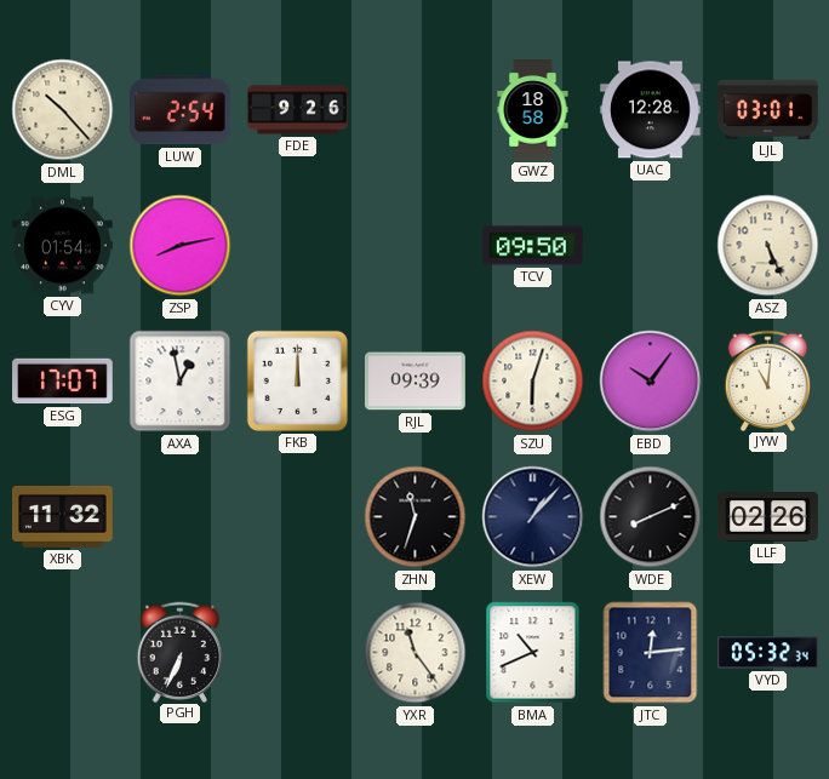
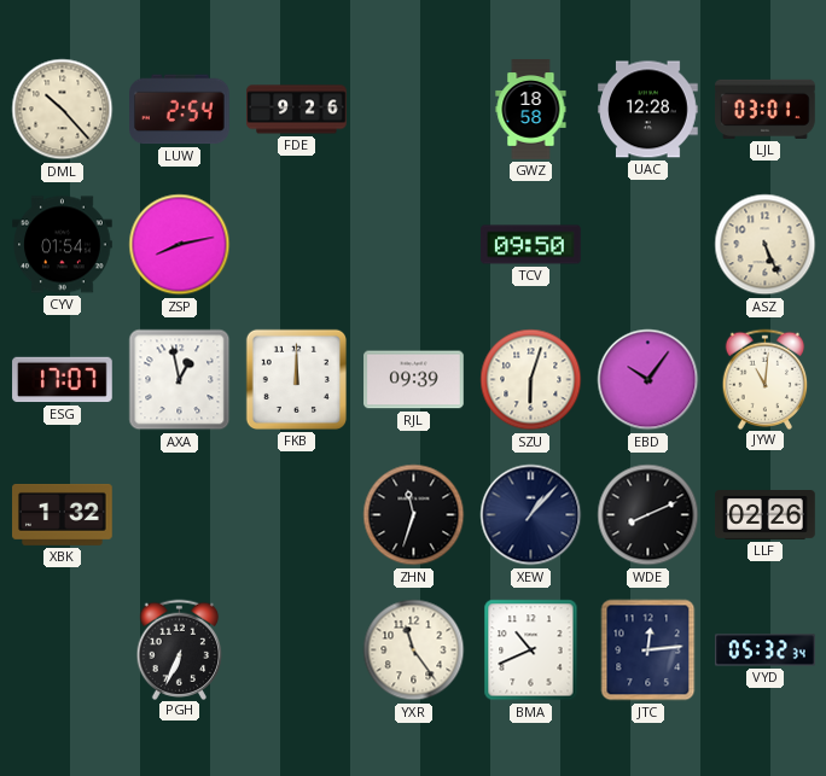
XBK: 11:32 -> 1:32
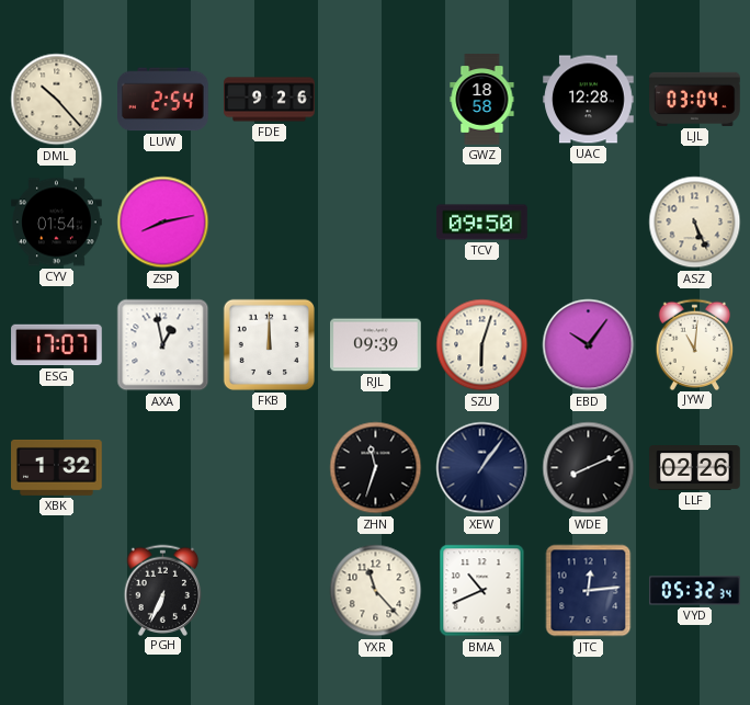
LJL: 03:01 -> 03:04
XEW: 1:07 -> 1:06
YXR: 11:24 -> 11:23
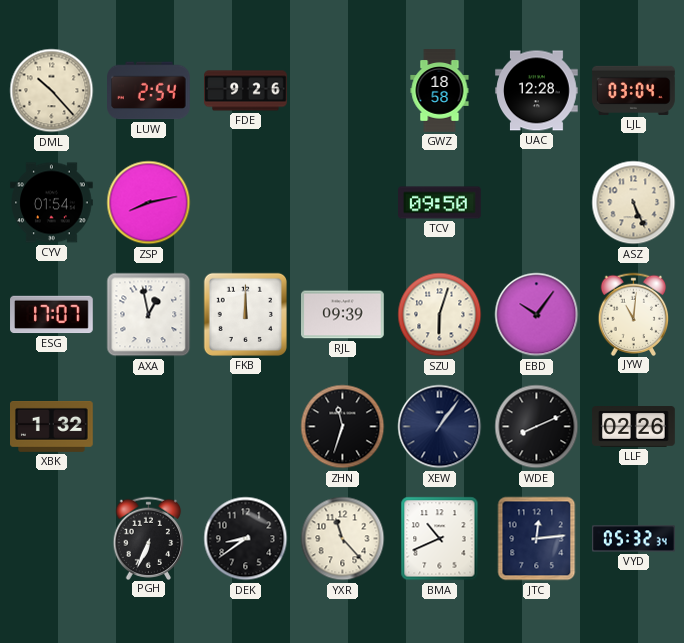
DEK: none -> 8:39
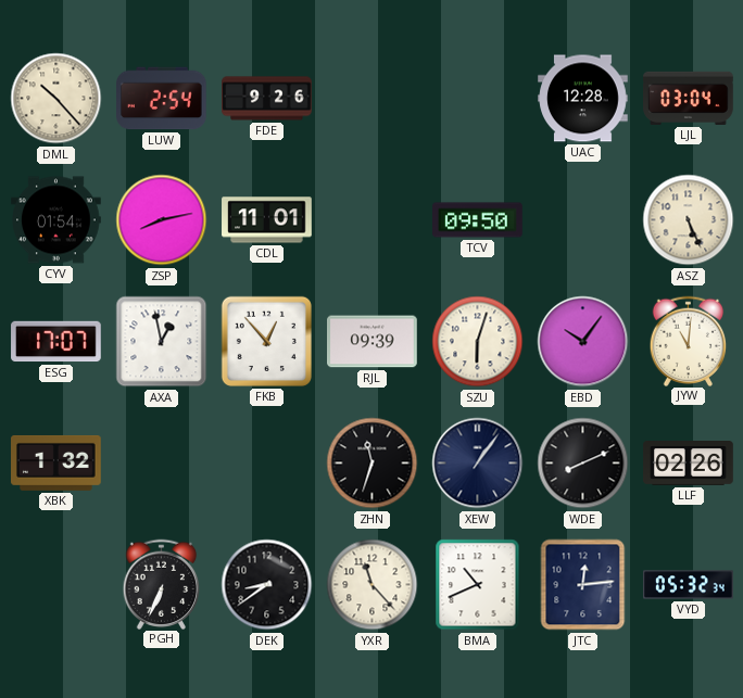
GWZ: 18:58 -> none
CDL: none -> 11:01
FKB: 12:00 -> 12:53
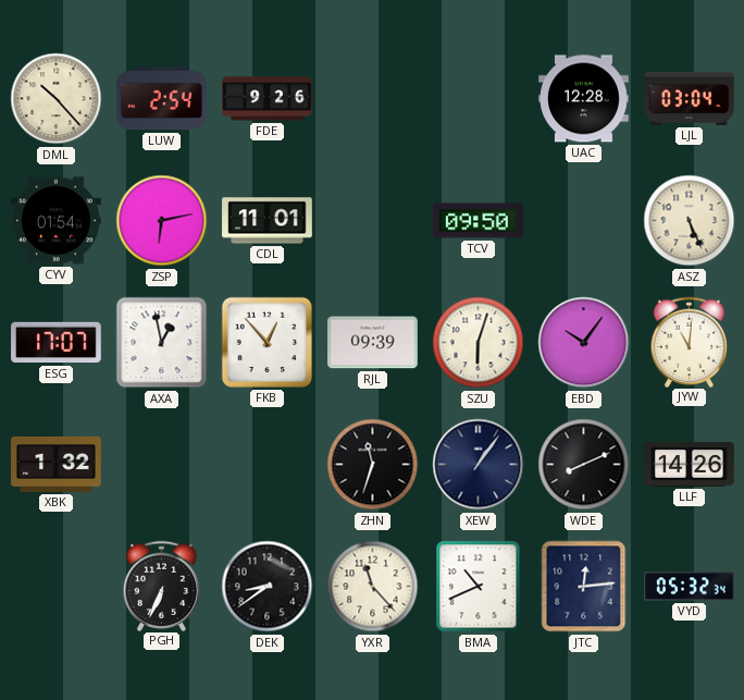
ZSP: 8:13 -> 6:13
LLF: 02:26 -> 14:26
